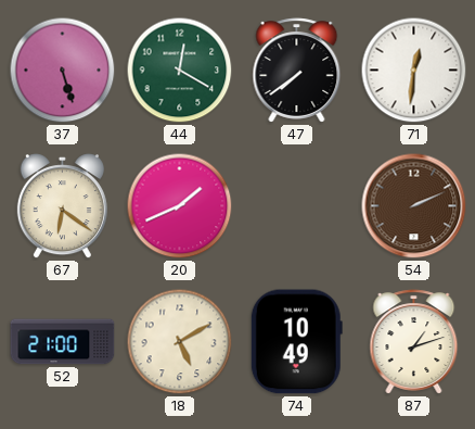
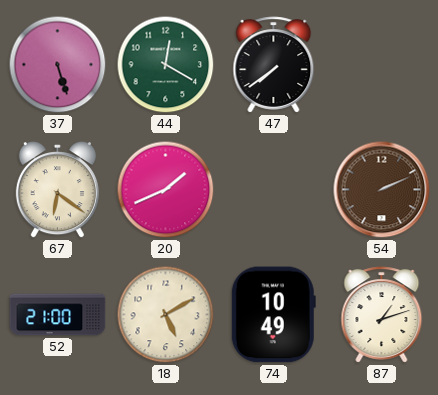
71: 12:31 -> none
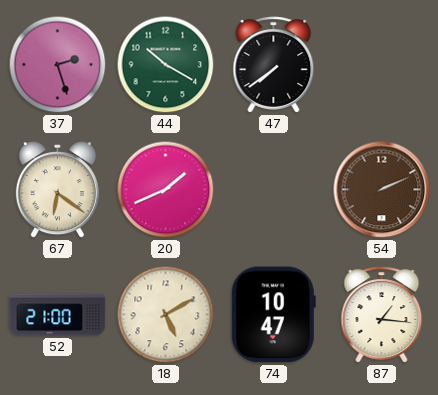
37: 5:27 -> 2:27
44: 12:20 -> 10:20
74: 10:49 -> 10:47
87: 1:12 -> 1:16
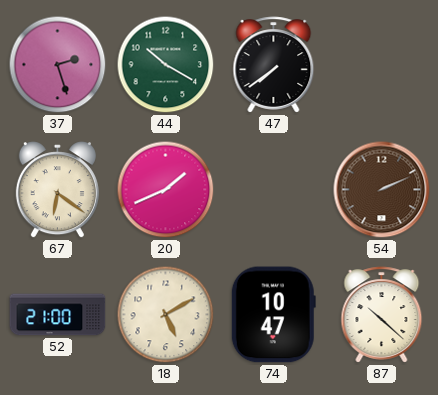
87: 1:16 -> 10:22
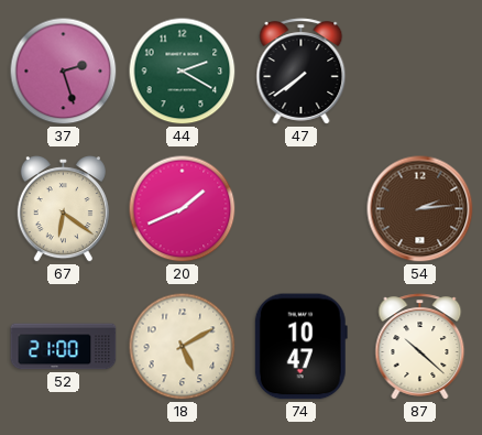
44: 10:20 -> 2:20
54: 2:11 -> 2:14
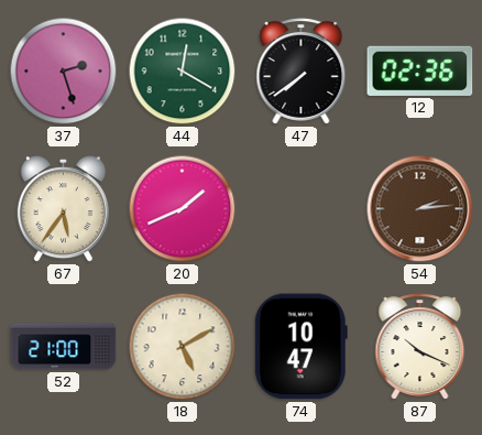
44: 2:20 -> 12:20
12: none -> 02:36
67: 6:21 -> 5:36
87: 10:22 -> 10:19
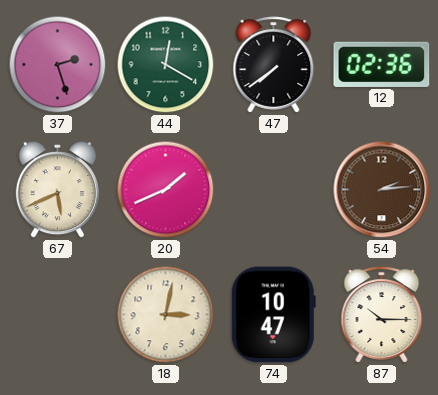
67: 5:36 -> 5:41
52: 21:00 -> none
18: 5:10 -> 3:02
87: 10:19 -> 10:15
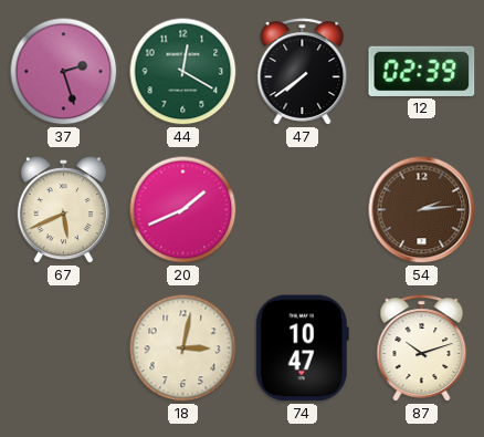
12: 02:36 -> 02:39
87: 10:15 -> 10:12
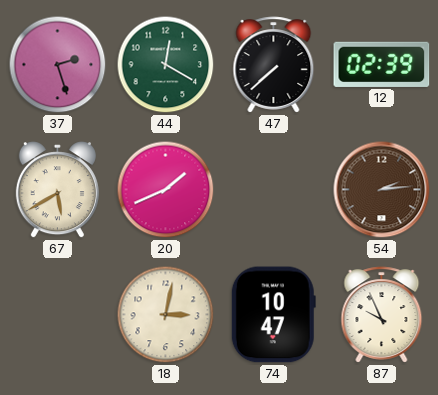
47: 7:39 -> 7:38
67: 5:41 -> 5:40
87: 10:12 -> 9:56
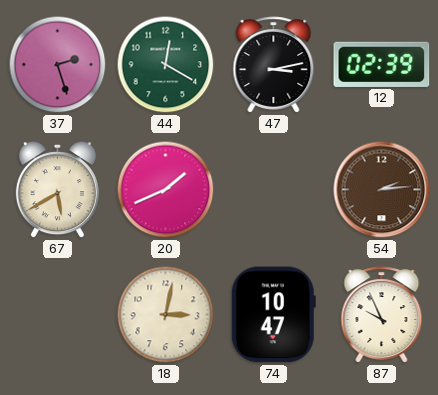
47: 7:38 -> 3:13
